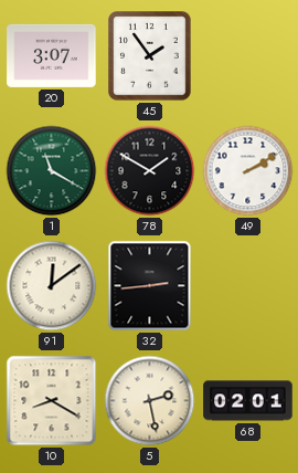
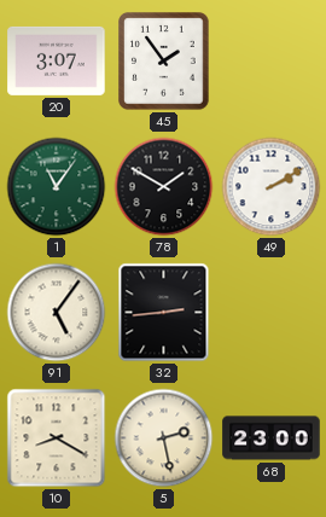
1: 11:20 -> 11:06
91: 12:09 -> 5:06
68: 02:01 -> 23:00
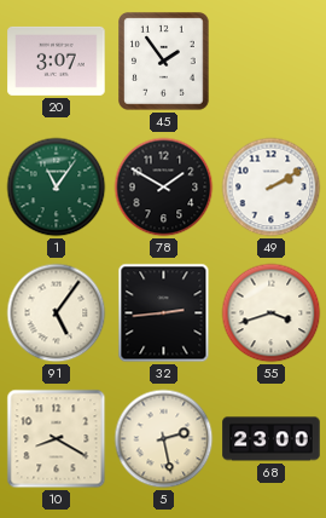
55: none -> 3:42
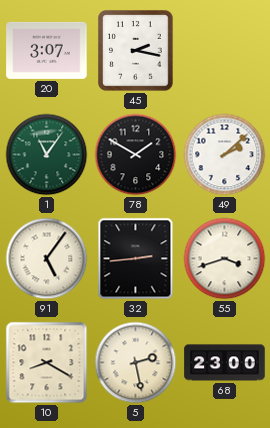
45: 1:54 -> 2:17
49: 2:10 -> 2:08
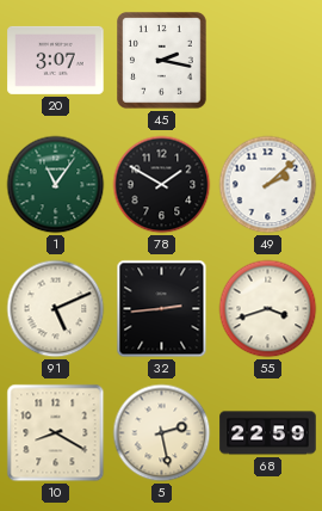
91: 5:06 -> 5:11
68: 23:00 -> 22:59
